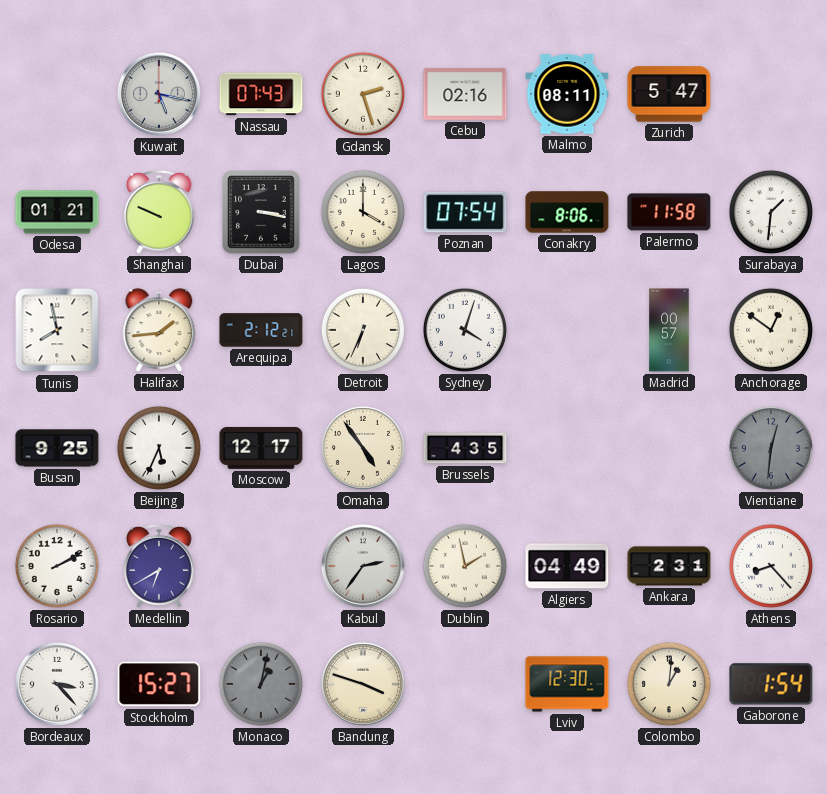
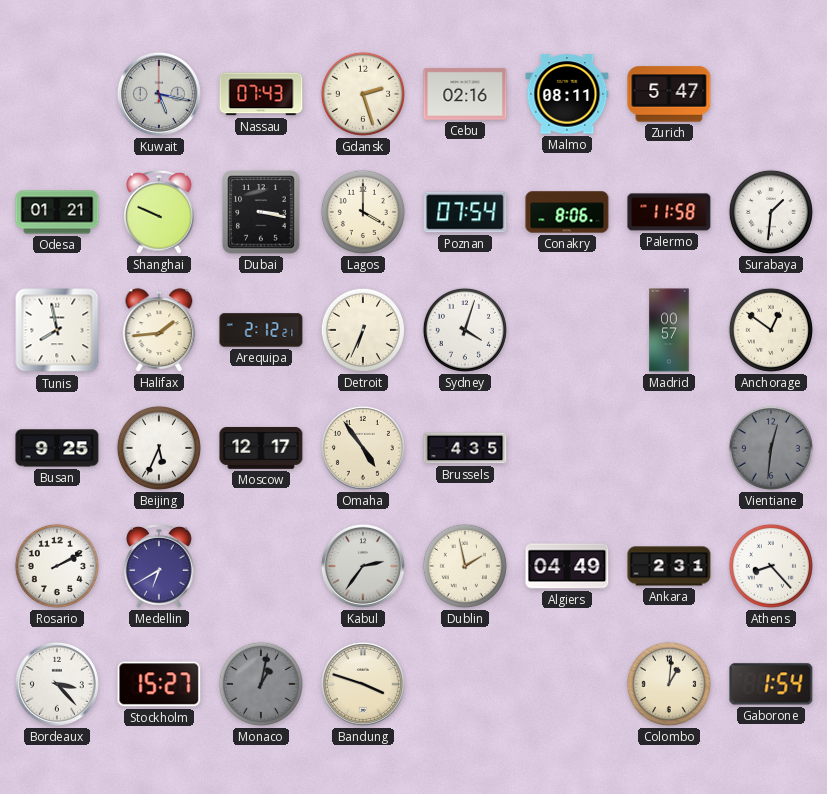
Lviv: 12:30 -> none
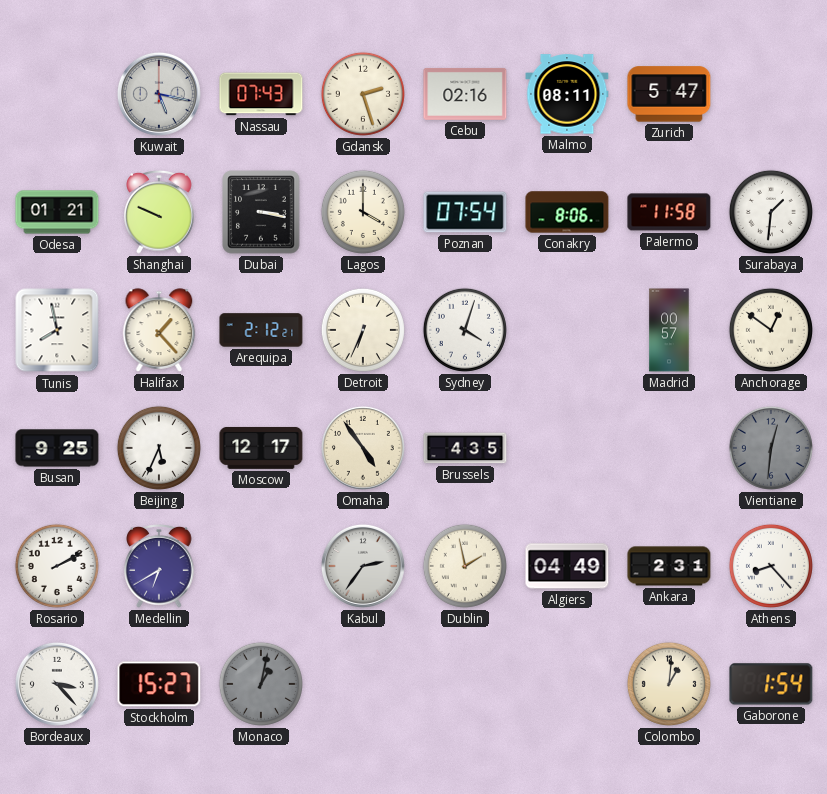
Halifax: 1:44 -> 1:23
Bandung: 3:48 -> none
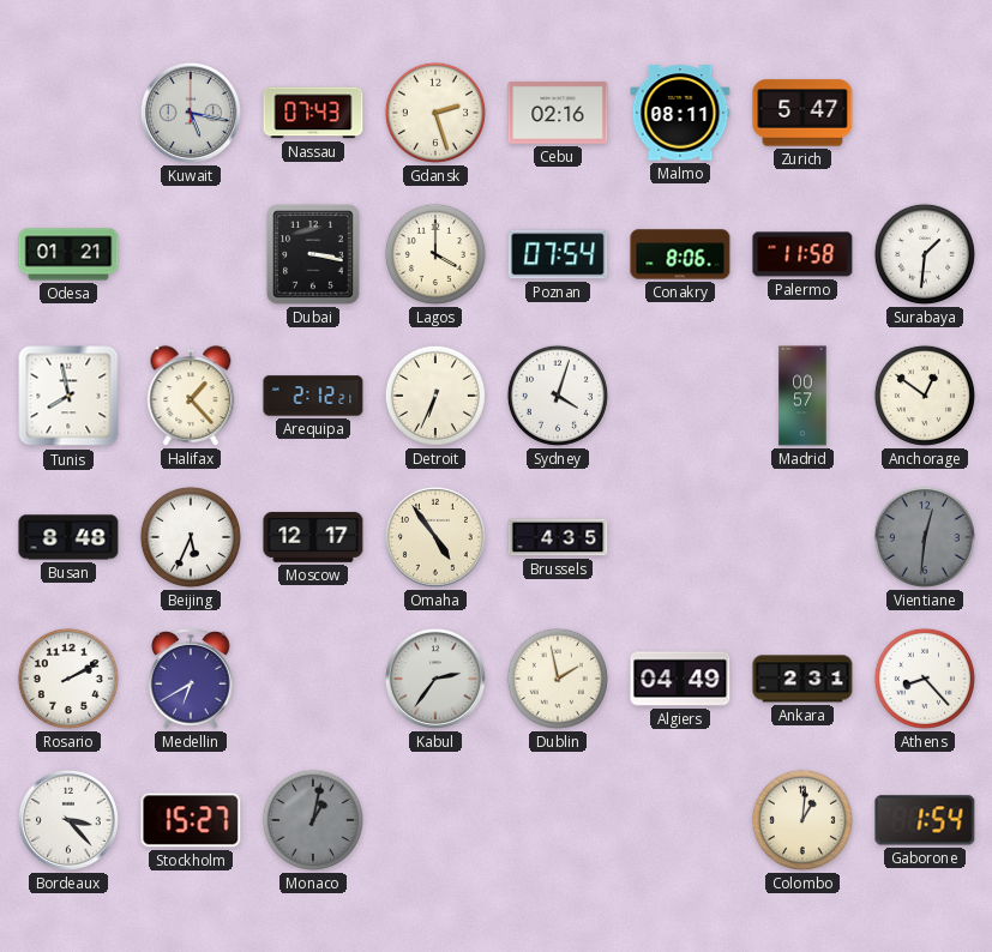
Shanghai: 9:49 -> none
Busan: 9:25 -> 8:48
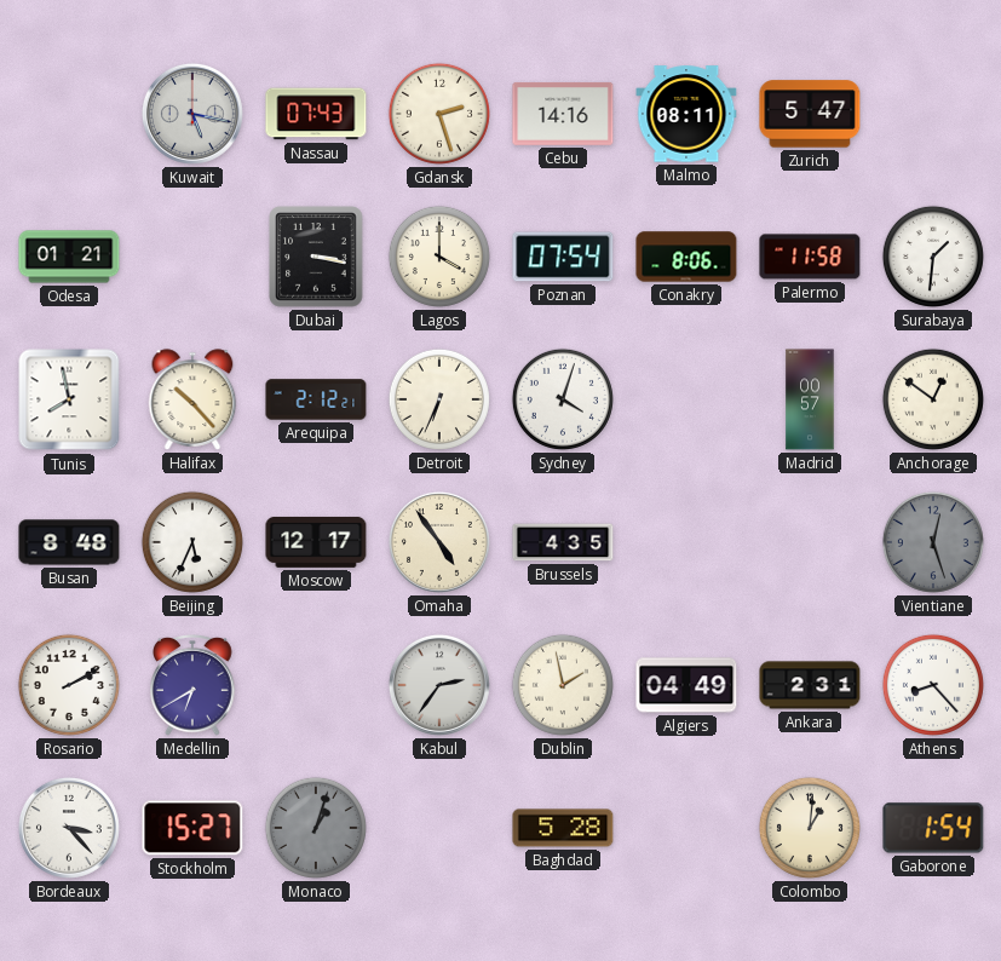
Cebu: 02:16 -> 14:16
Halifax: 1:23 -> 10:23
Vientiane: 12:31 -> 12:27
Monaco: 1:02 -> 1:03
Baghdad: none -> 5:28
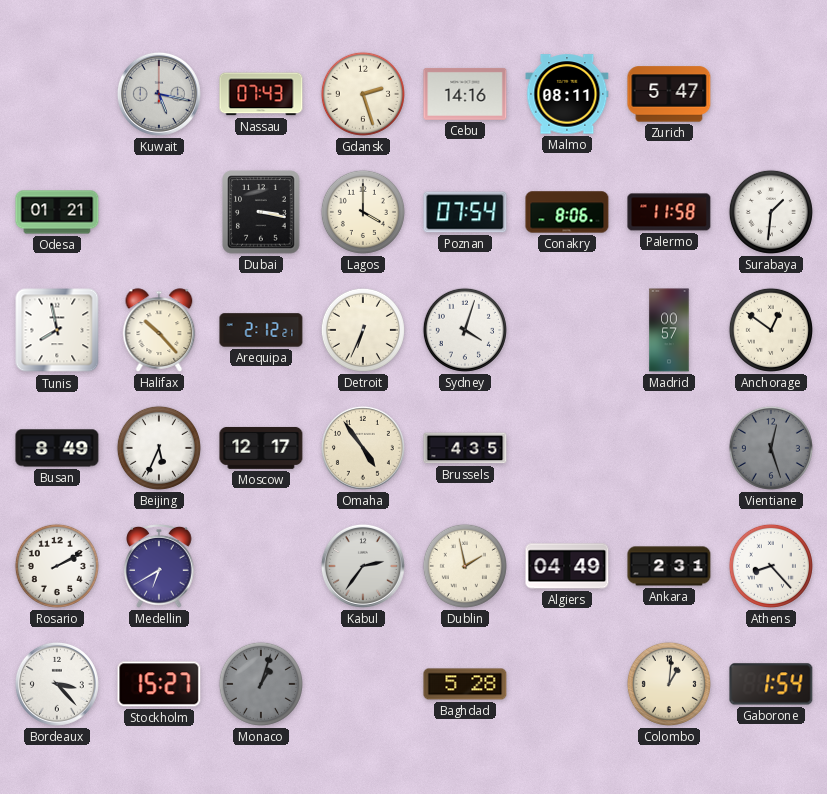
Busan: 8:48 -> 8:49
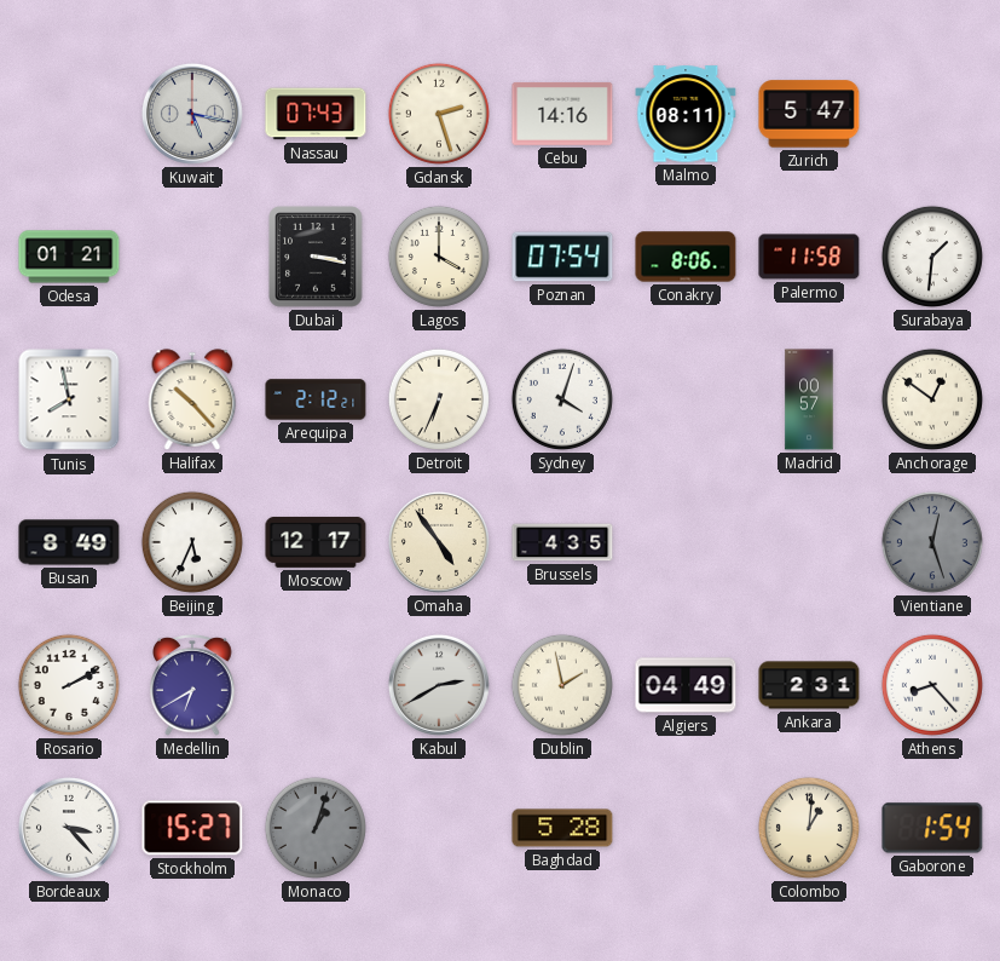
Kabul: 2:36 -> 2:40
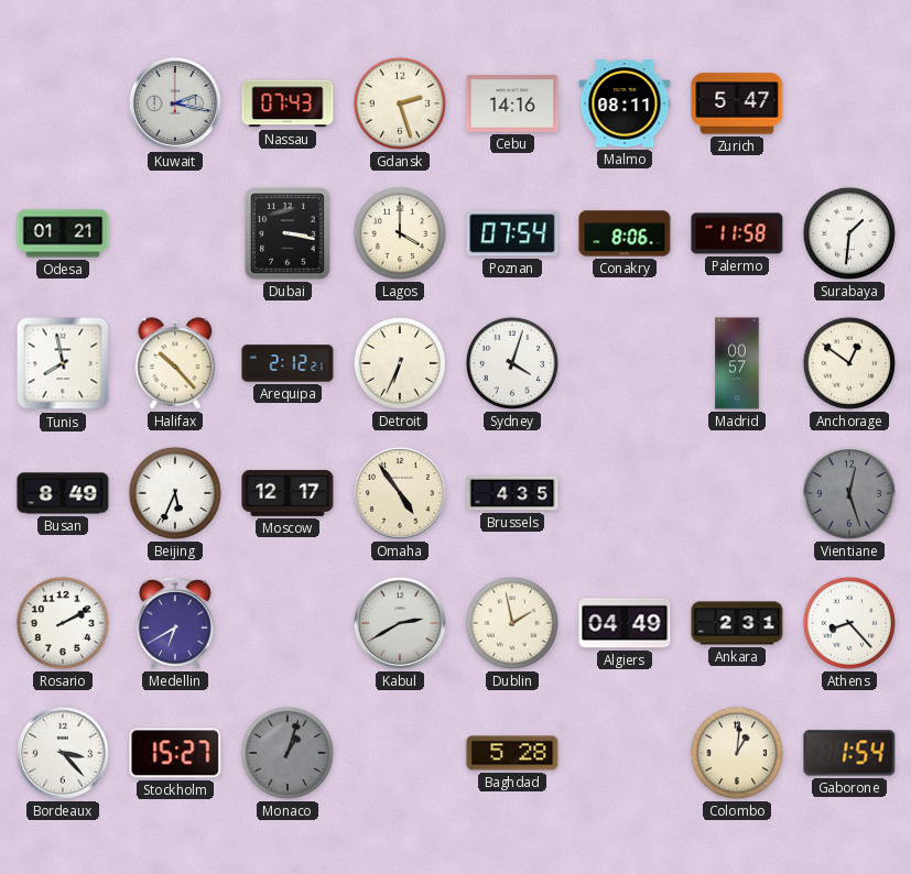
Kuwait: 5:17 -> 2:17
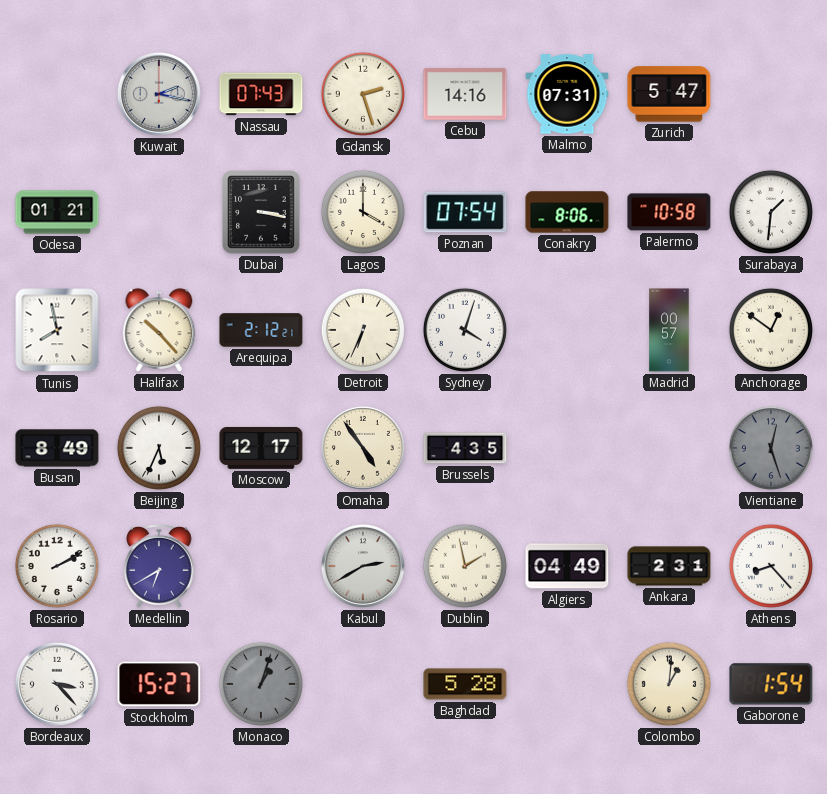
Malmo: 08:11 -> 07:31
Palermo: 11:58 -> 10:58
